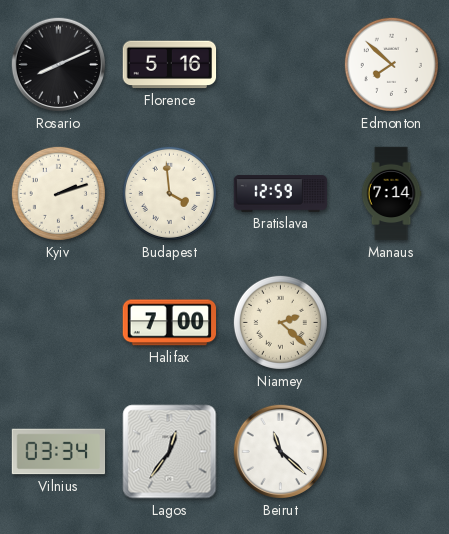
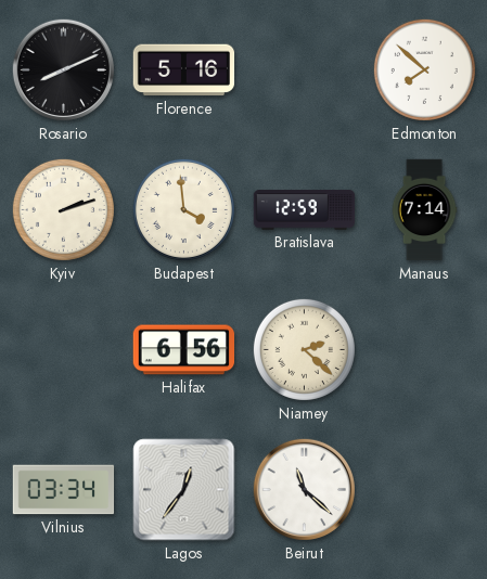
Halifax: 7:00 -> 6:56
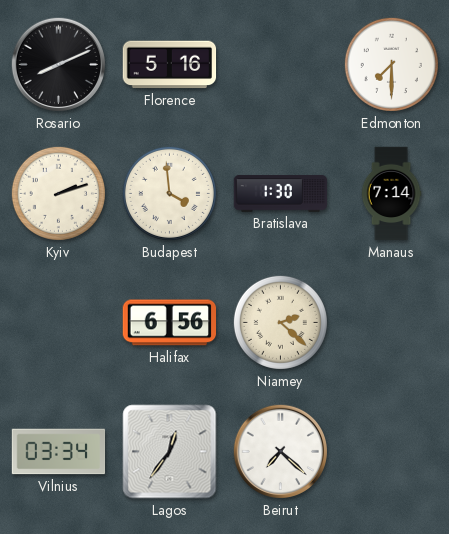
Edmonton: 7:52 -> 7:30
Bratislava: 12:59 -> 1:30
Beirut: 11:22 -> 7:22
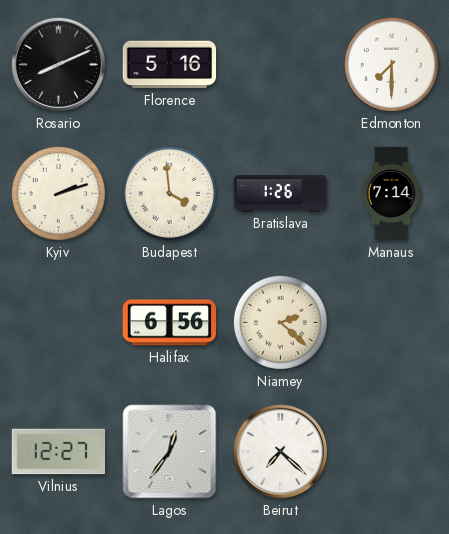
Bratislava: 1:30 -> 1:26
Vilnius: 03:34 -> 12:27
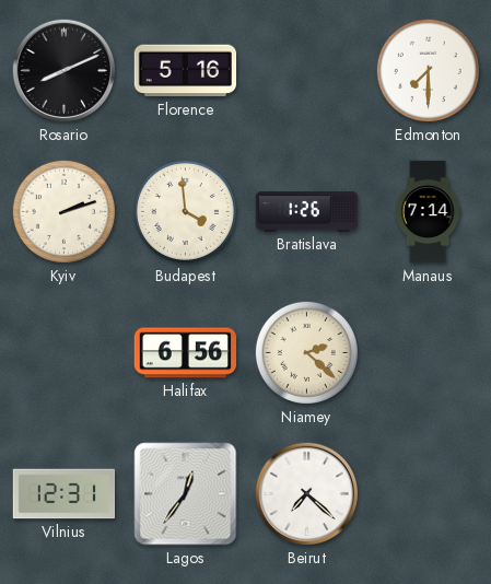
Vilnius: 12:27 -> 12:31
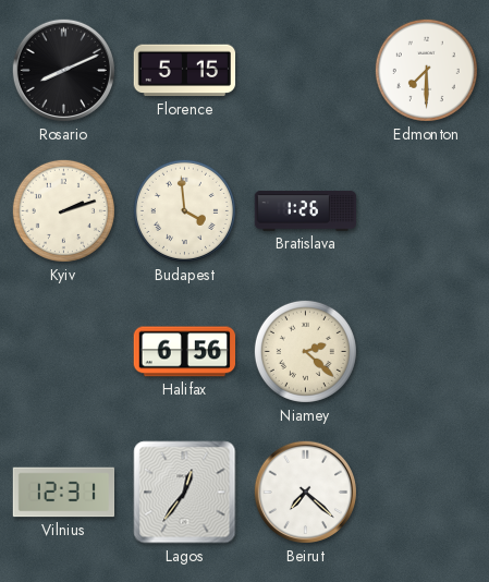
Florence: 5:16 -> 5:15
Manaus: 7:14 -> none
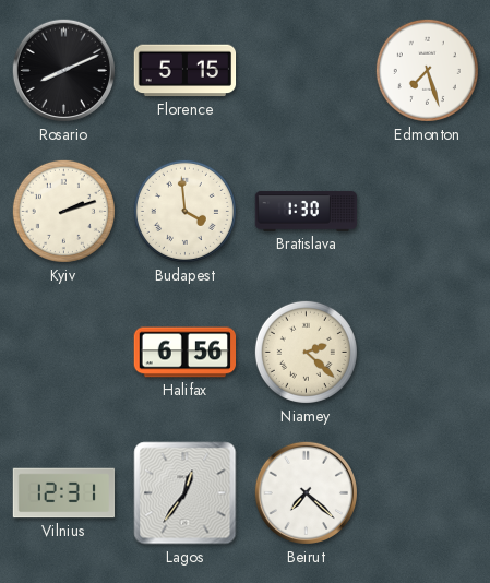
Edmonton: 7:30 -> 7:27
Bratislava: 1:26 -> 1:30
